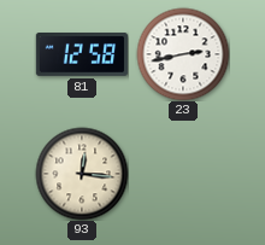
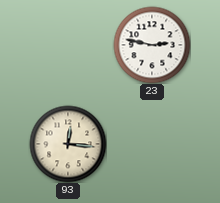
81: 12:58 -> none
23: 2:43 -> 2:47
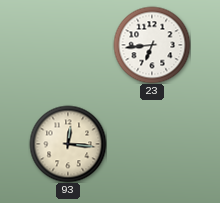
23: 2:47 -> 6:44
